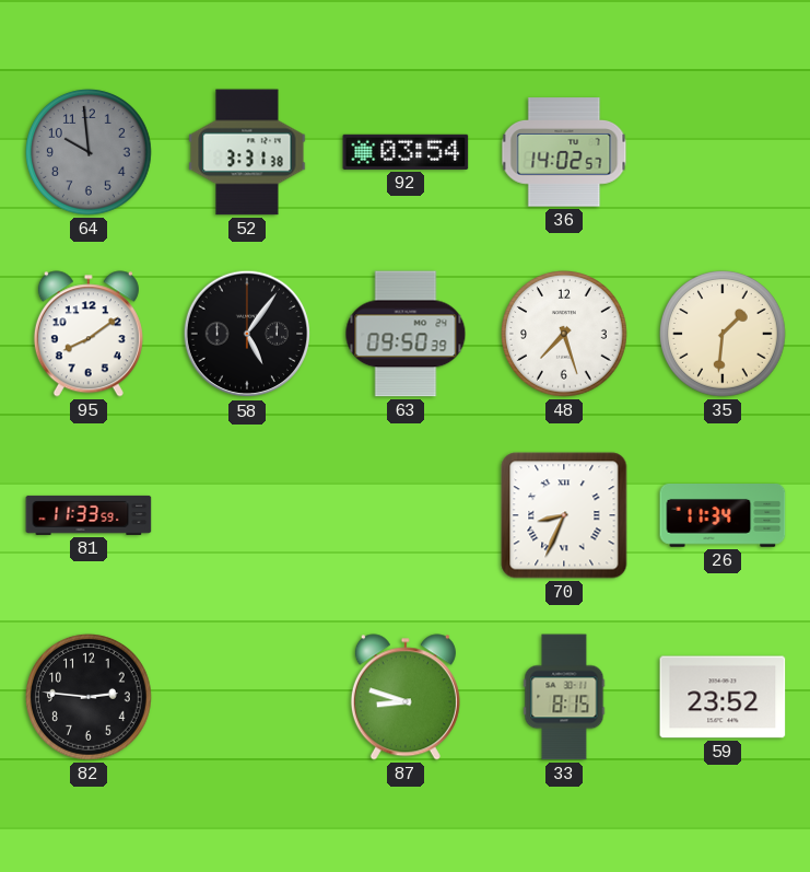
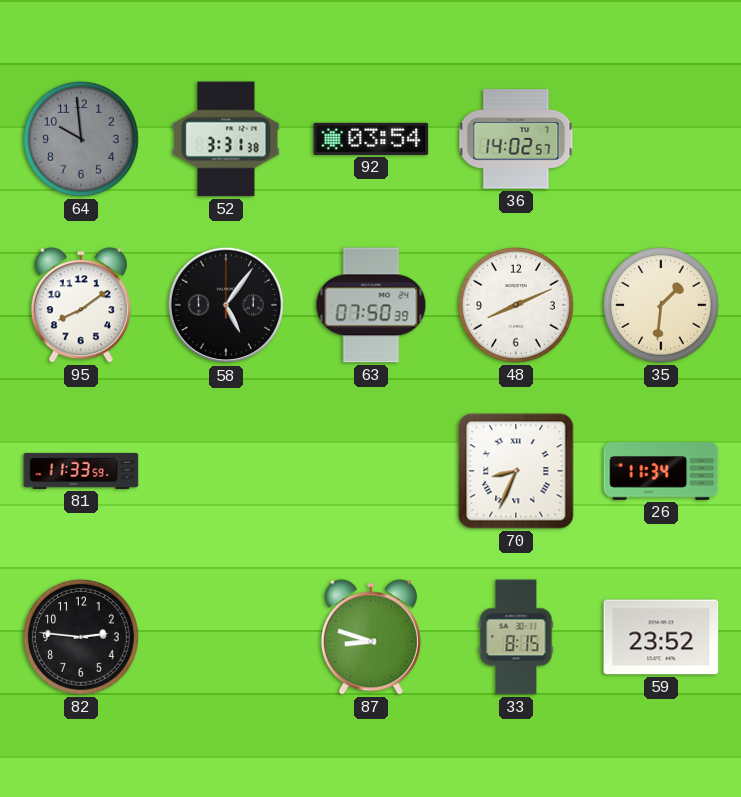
63: 09:50 -> 07:50
48: 7:27 -> 8:11
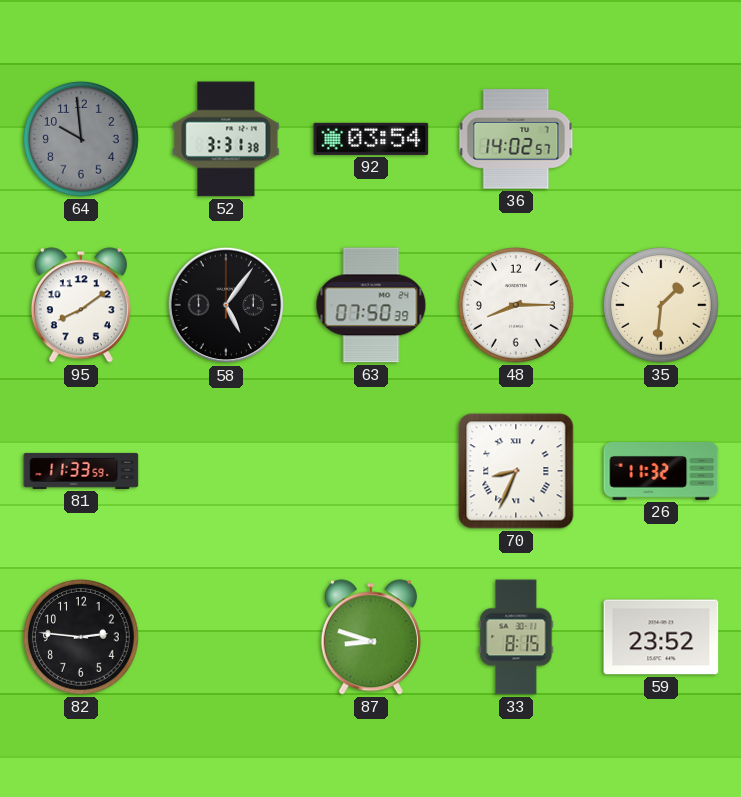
48: 8:11 -> 8:15
26: 11:34 -> 11:32
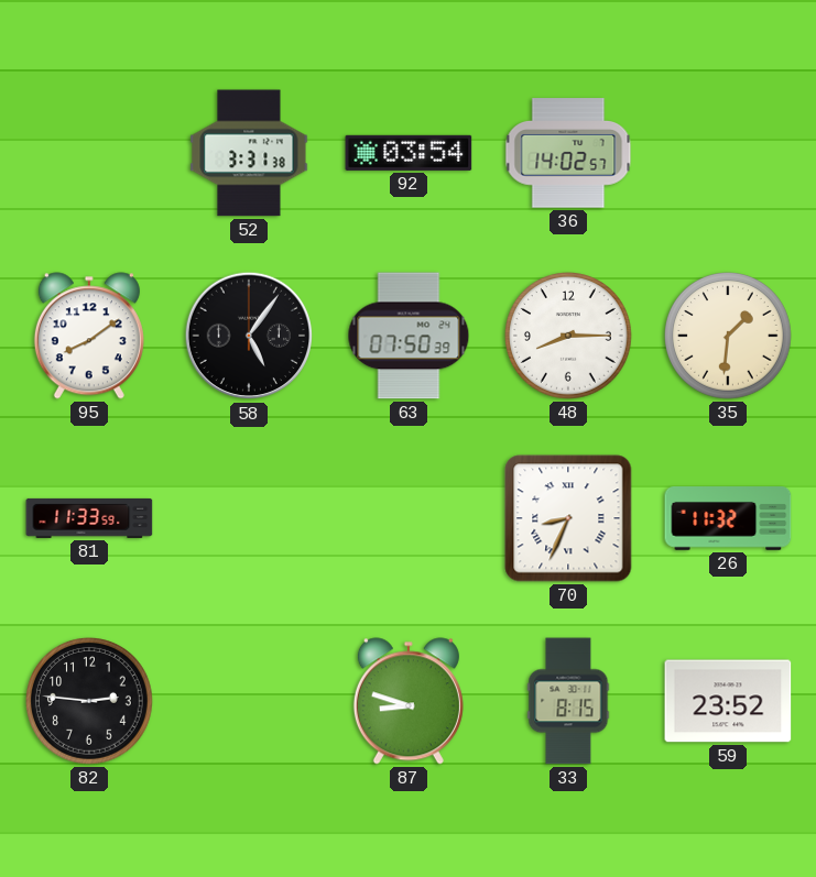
64: 9:59 -> none
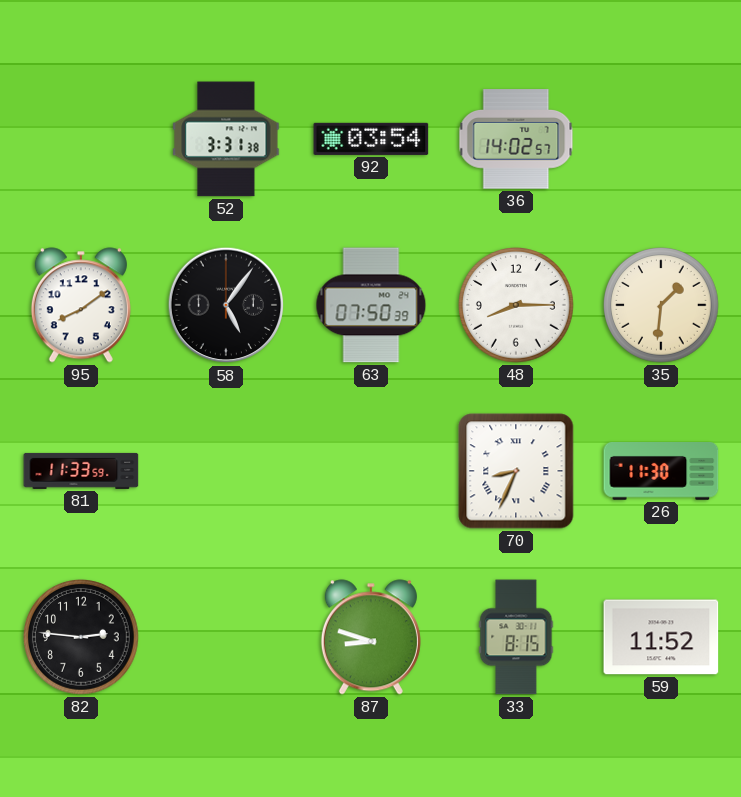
26: 11:32 -> 11:30
59: 23:52 -> 11:52
